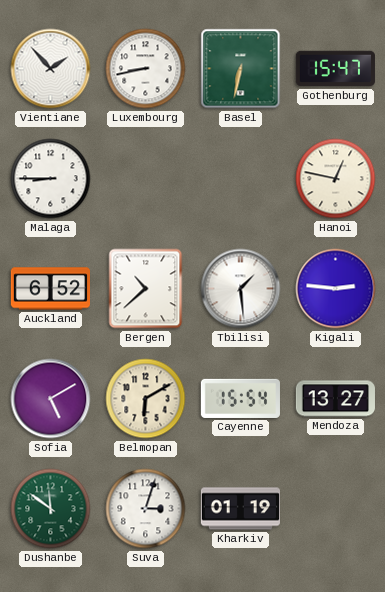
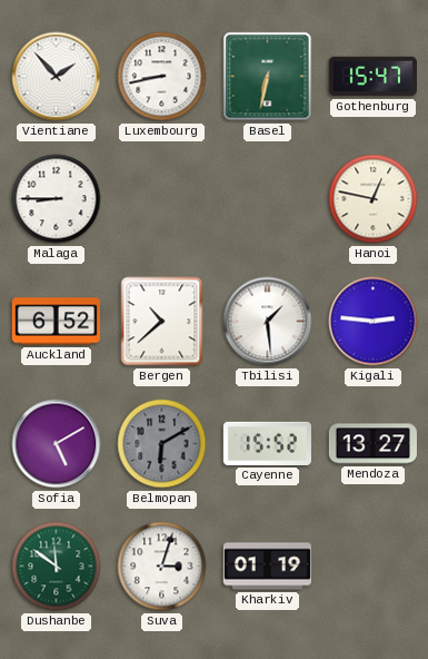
Belmopan dial: cream -> grey
Cayenne: 15:54 -> 15:52
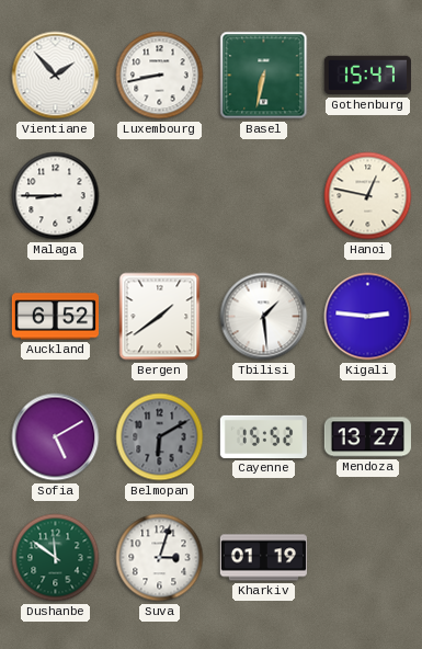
Bergen: 10:38 -> 1:39
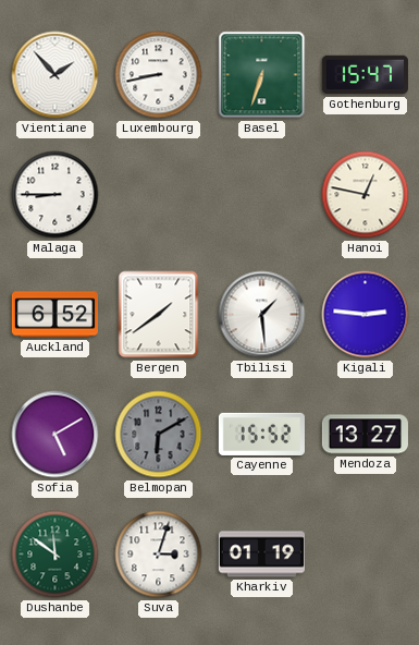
Basel: 6:32 -> 6:33
